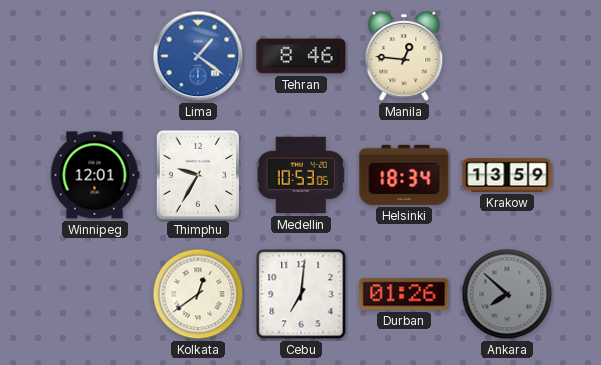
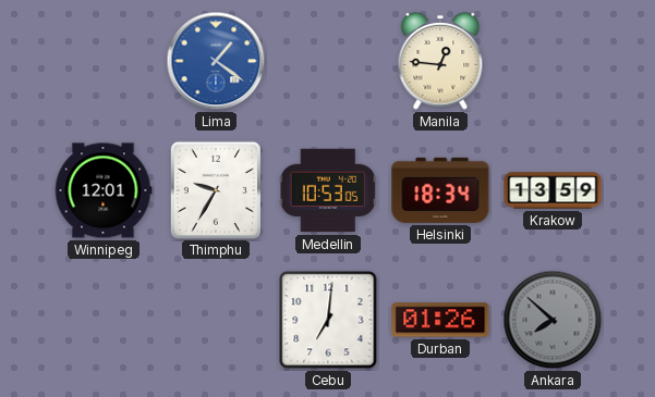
Tehran: 8:46 -> none
Kolkata: 12:39 -> none
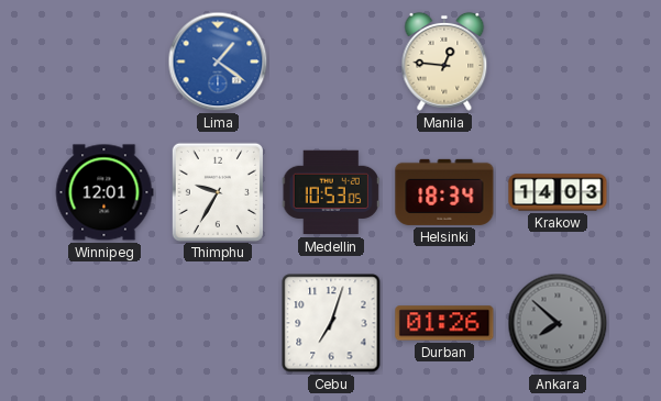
Krakow: 13:59 -> 14:03
Cebu: 7:01 -> 7:03
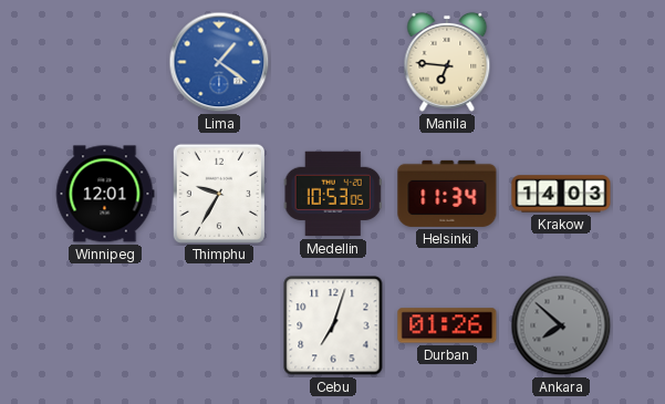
Manila: 12:46 -> 6:46
Helsinki: 18:34 -> 11:34
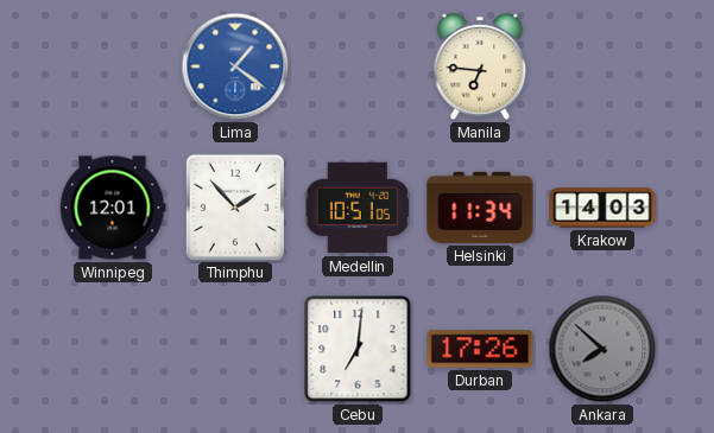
Thimphu: 9:35 -> 1:53
Medellin: 10:53 -> 10:51
Cebu: 7:03 -> 7:01
Durban: 01:26 -> 17:26
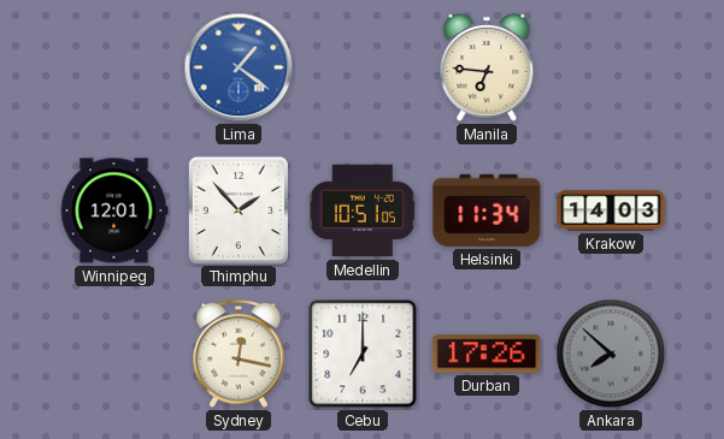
Sydney: none -> 12:17
Cebu: 7:01 -> 7:00
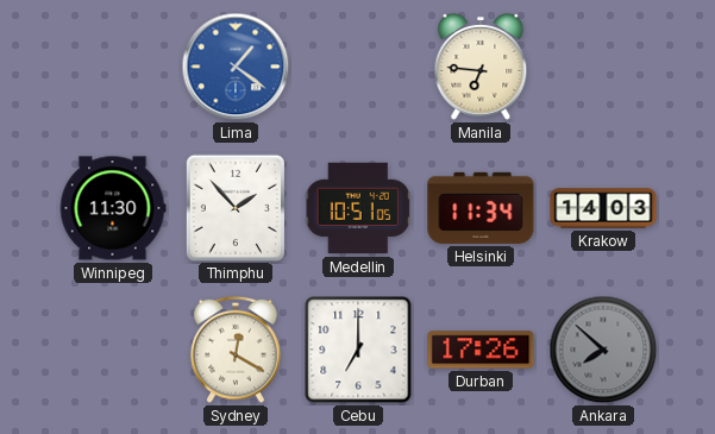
Winnipeg: 12:01 -> 11:30
Sydney: 12:17 -> 12:20
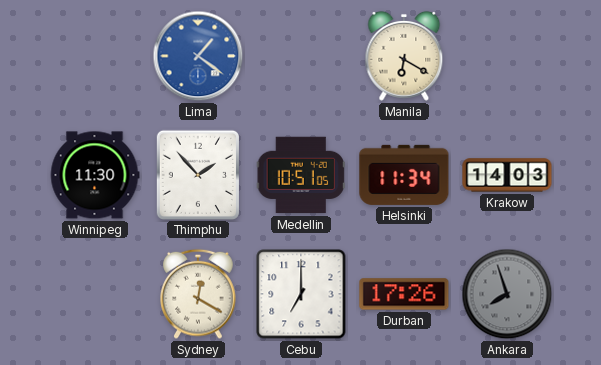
Manila: 6:46 -> 6:20
Ankara: 7:52 -> 7:57
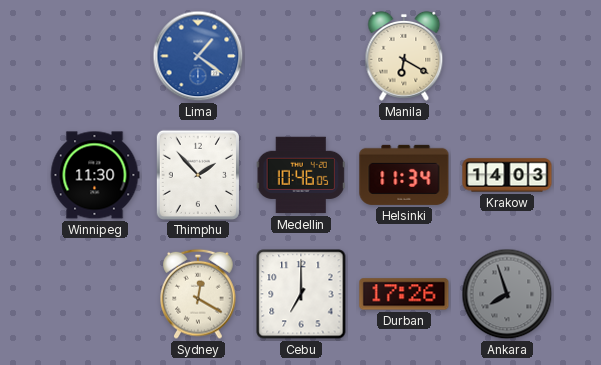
Medellin: 10:51 -> 10:46
